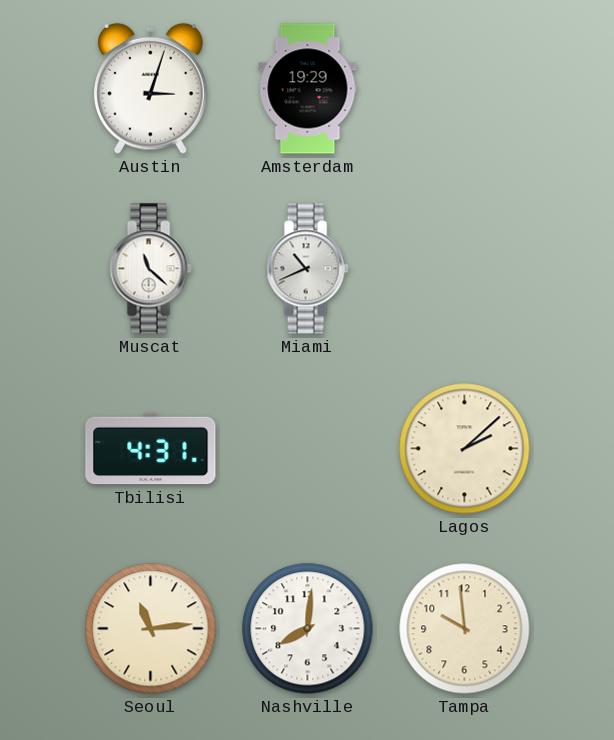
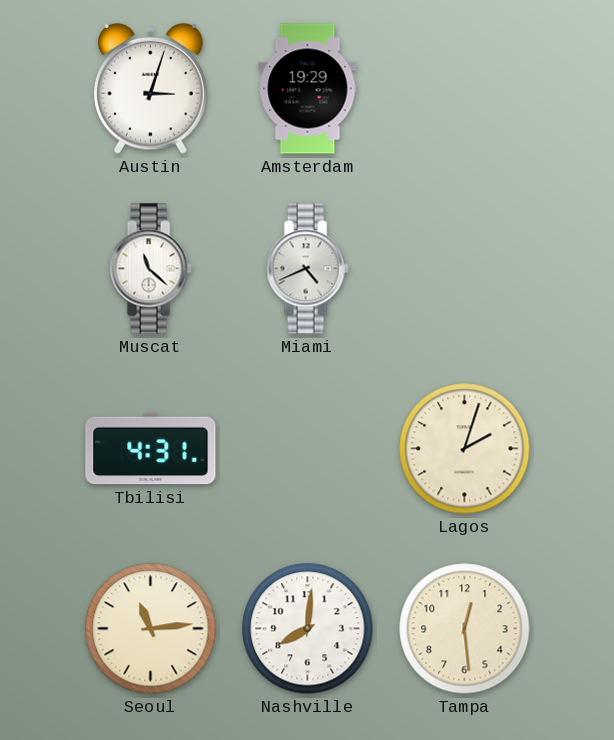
Miami: 10:41 -> 4:41
Lagos: 2:08 -> 2:03
Tampa: 9:59 -> 12:29
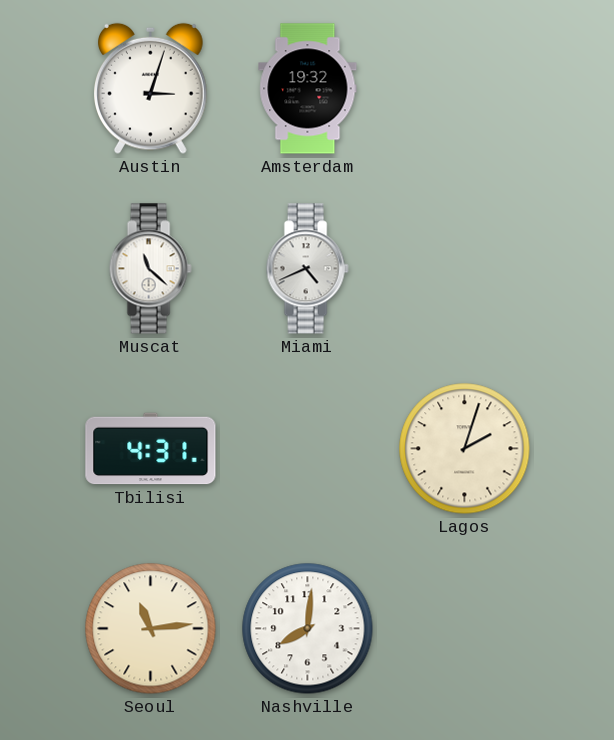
Amsterdam: 19:29 -> 19:32
Tampa: 12:29 -> none
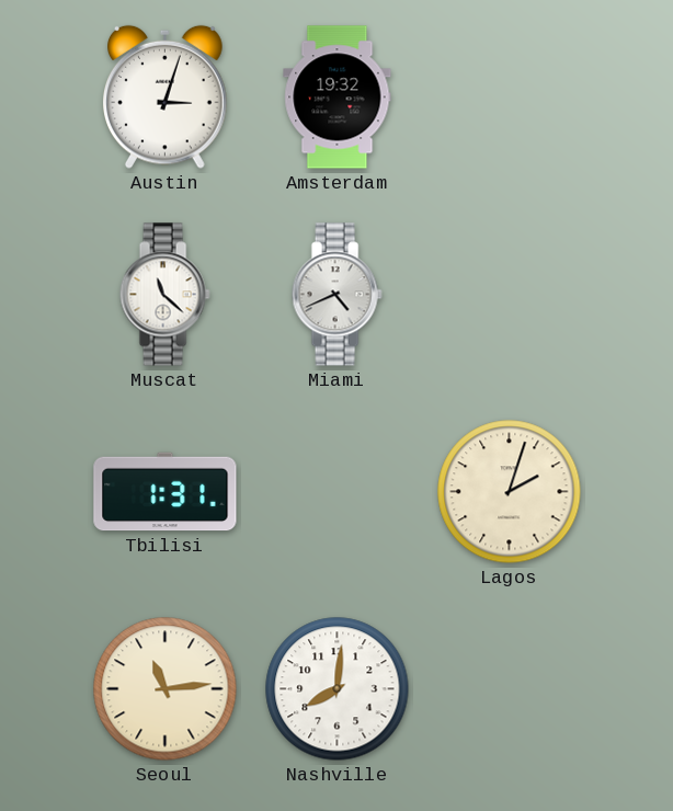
Tbilisi: 4:31 -> 1:31
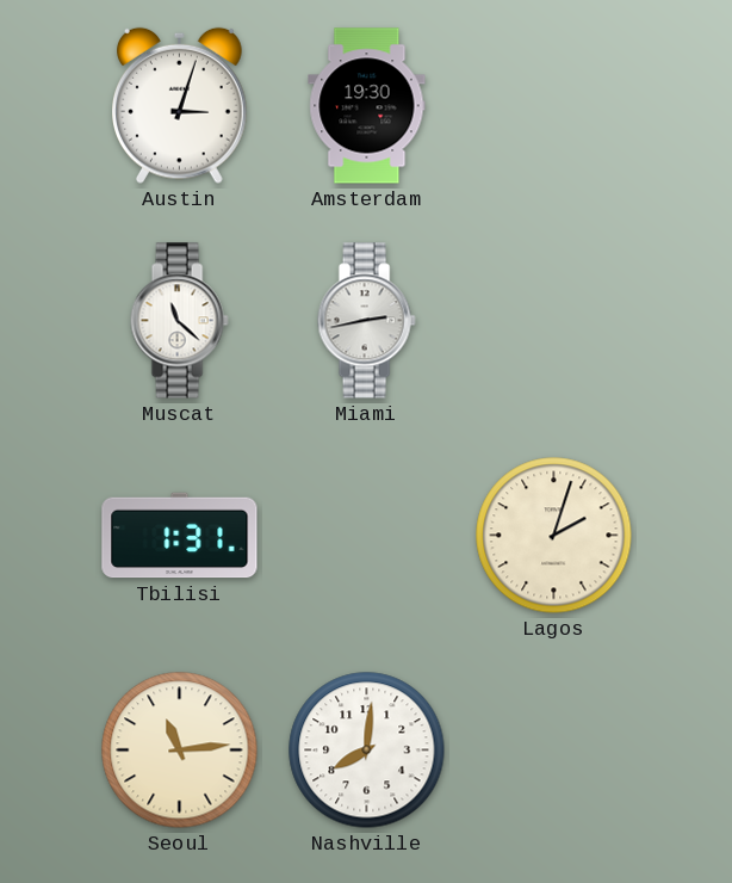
Amsterdam: 19:32 -> 19:30
Miami: 4:41 -> 2:43
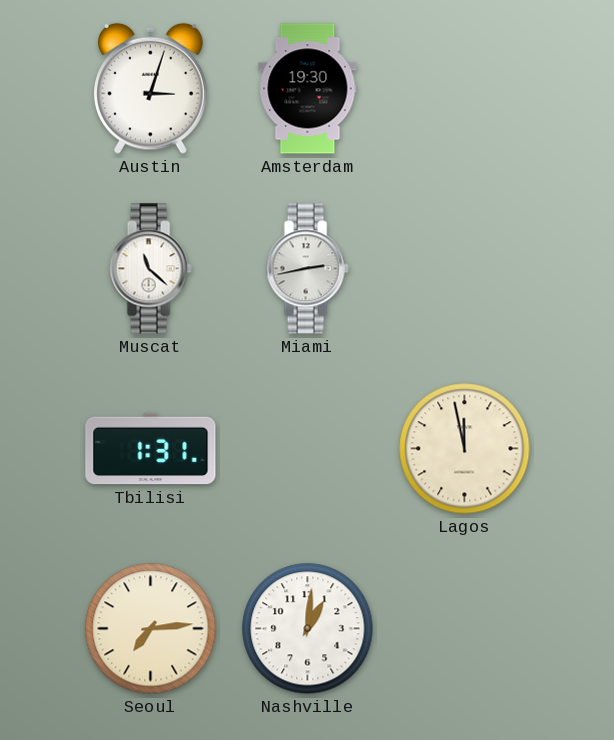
Lagos: 2:03 -> 11:58
Seoul: 11:14 -> 7:14
Nashville: 8:01 -> 1:01
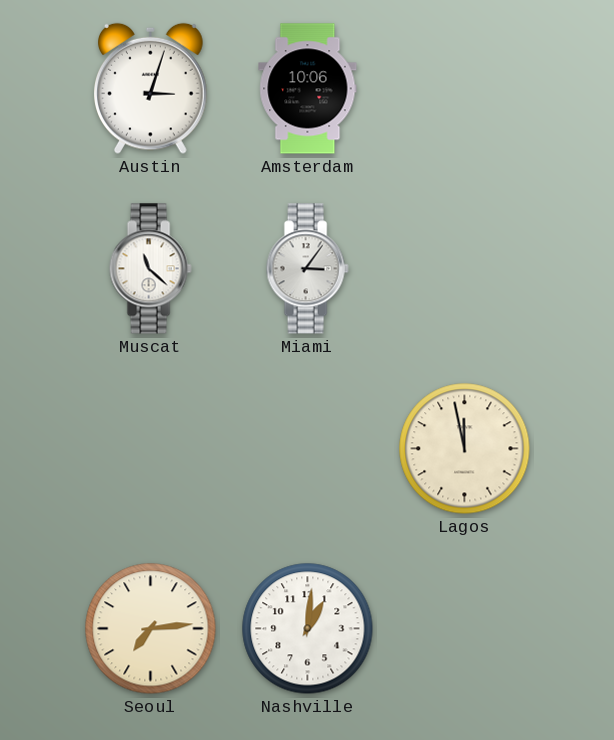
Amsterdam: 19:30 -> 10:06
Miami: 2:43 -> 3:06
Tbilisi: 1:31 -> none
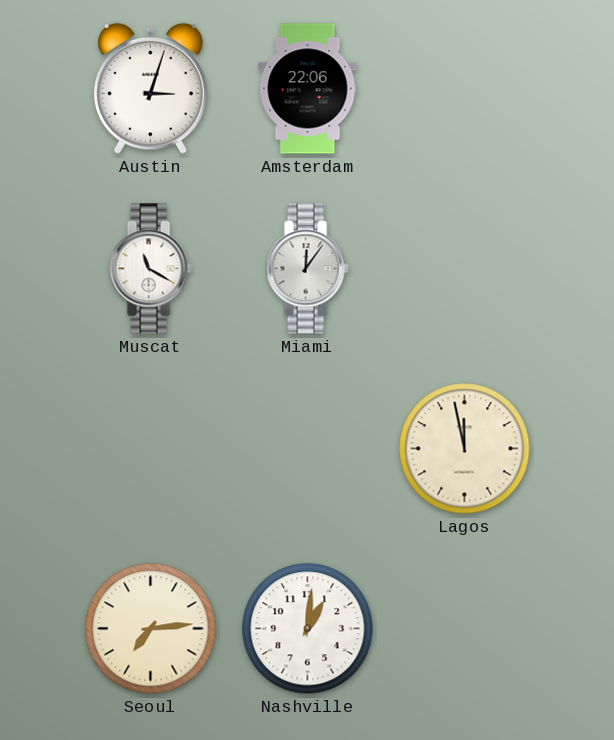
Amsterdam: 10:06 -> 22:06
Muscat: 11:22 -> 11:20
Miami: 3:06 -> 12:06
